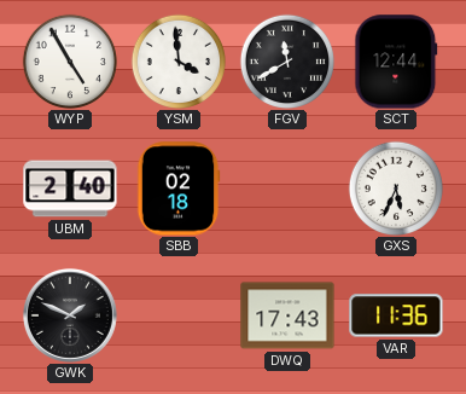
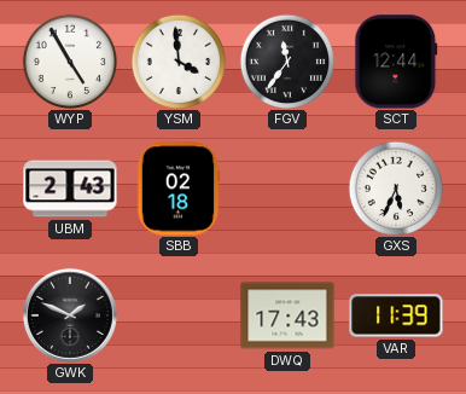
FGV: 11:40 -> 11:36
UBM: 2:40 -> 2:43
VAR: 11:36 -> 11:39
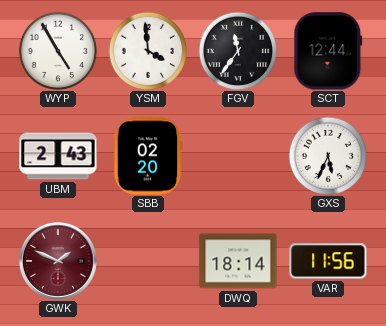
SBB: 02:18 -> 02:20
GWK dial: black -> burgundy
DWQ: 17:43 -> 18:14
VAR: 11:39 -> 11:56
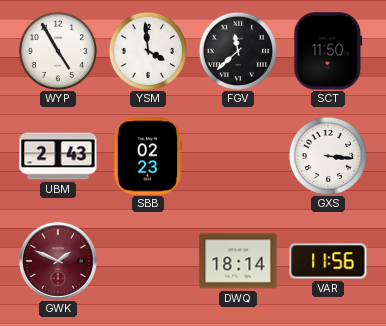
FGV: 11:36 -> 11:38
SCT: 12:44 -> 11:50
SBB: 02:20 -> 02:23
GXS: 5:34 -> 3:16
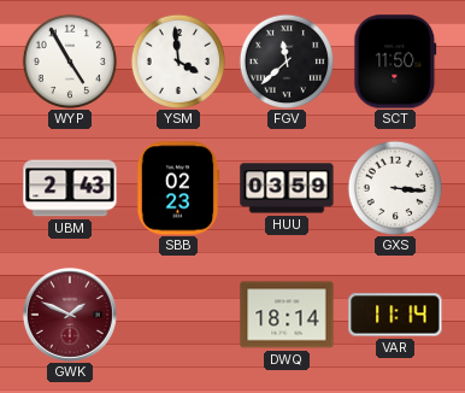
HUU: none -> 03:59
VAR: 11:56 -> 11:14
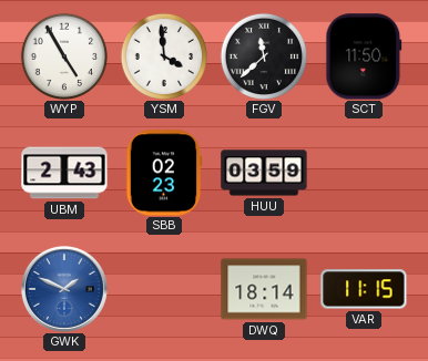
GXS: 3:16 -> none
GWK dial: burgundy -> blue
VAR: 11:14 -> 11:15
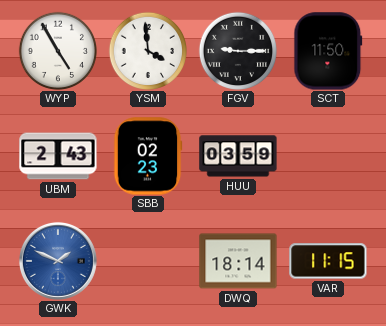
FGV: 11:38 -> 9:15
